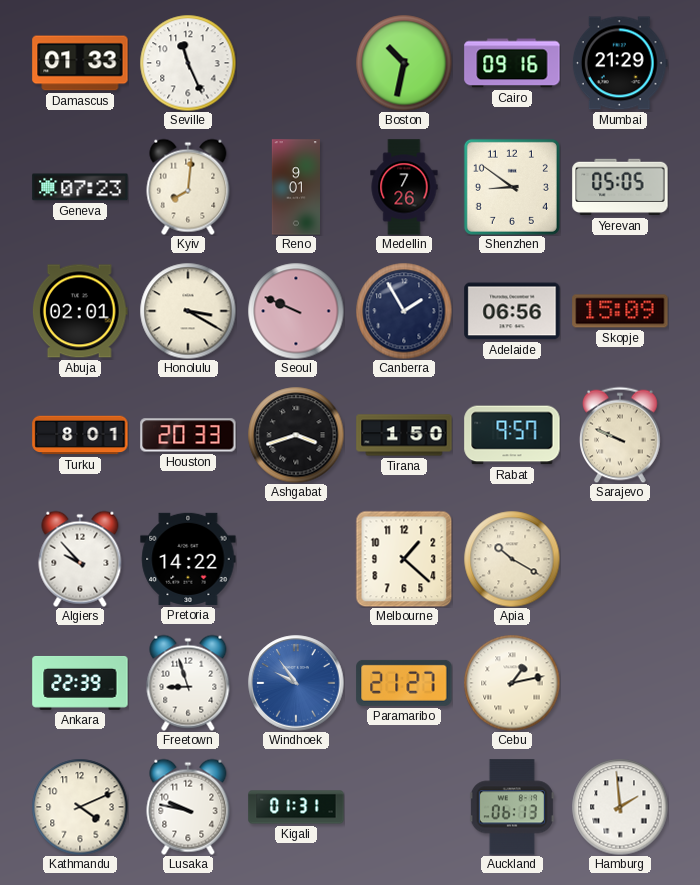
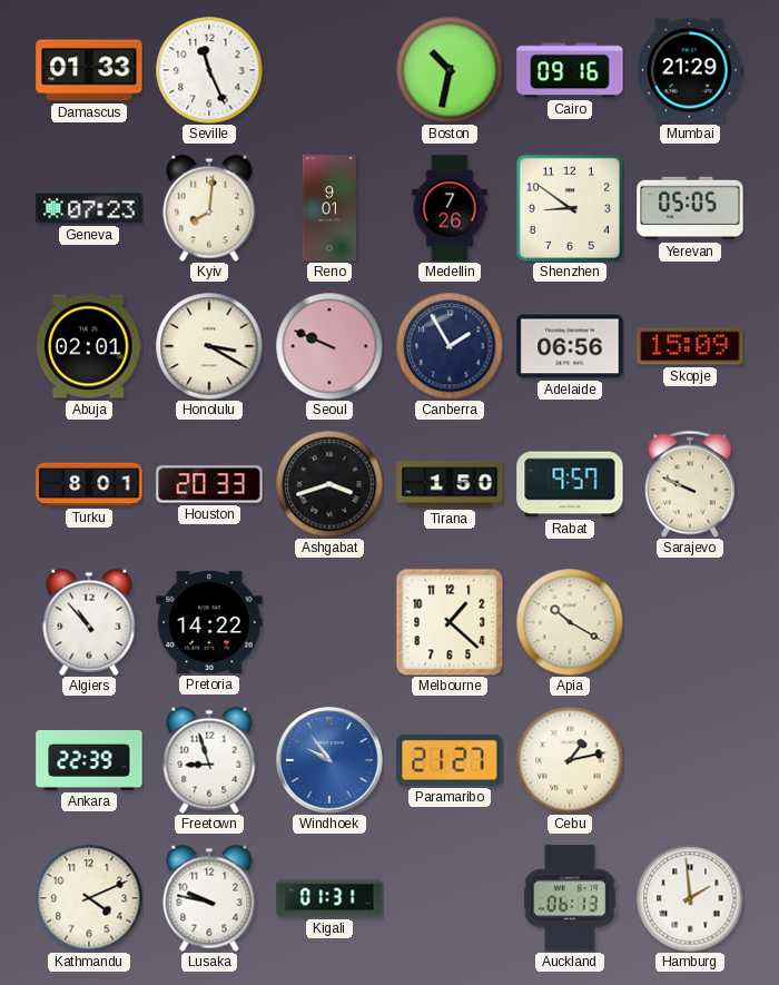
Algiers: 9:53 -> 10:53
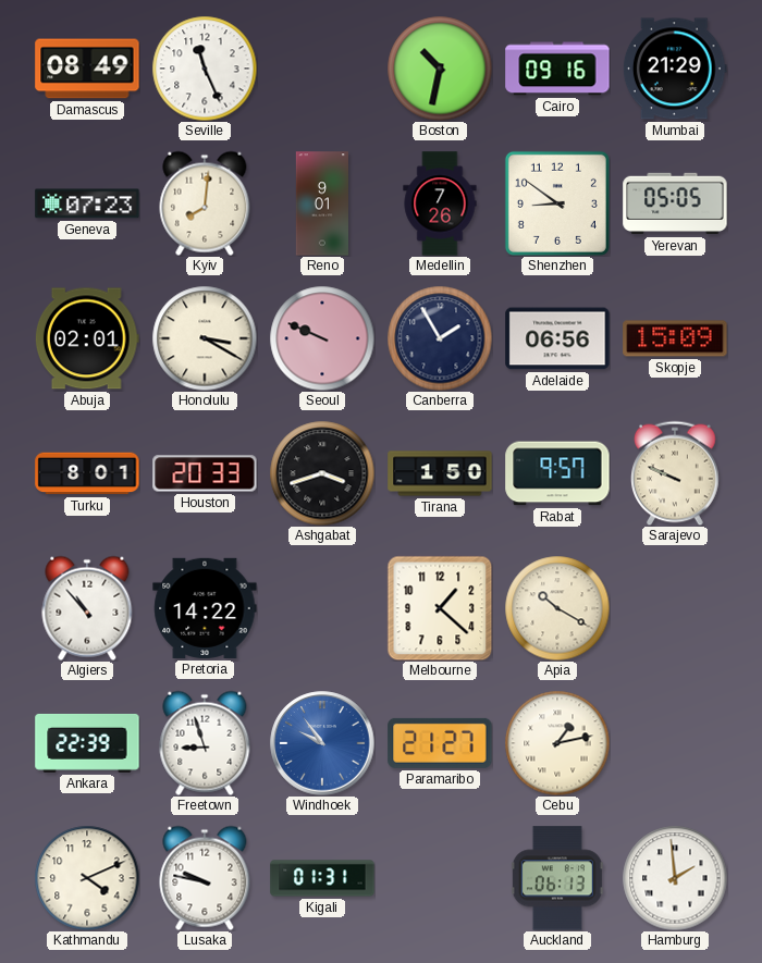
Damascus: 01:33 -> 08:49
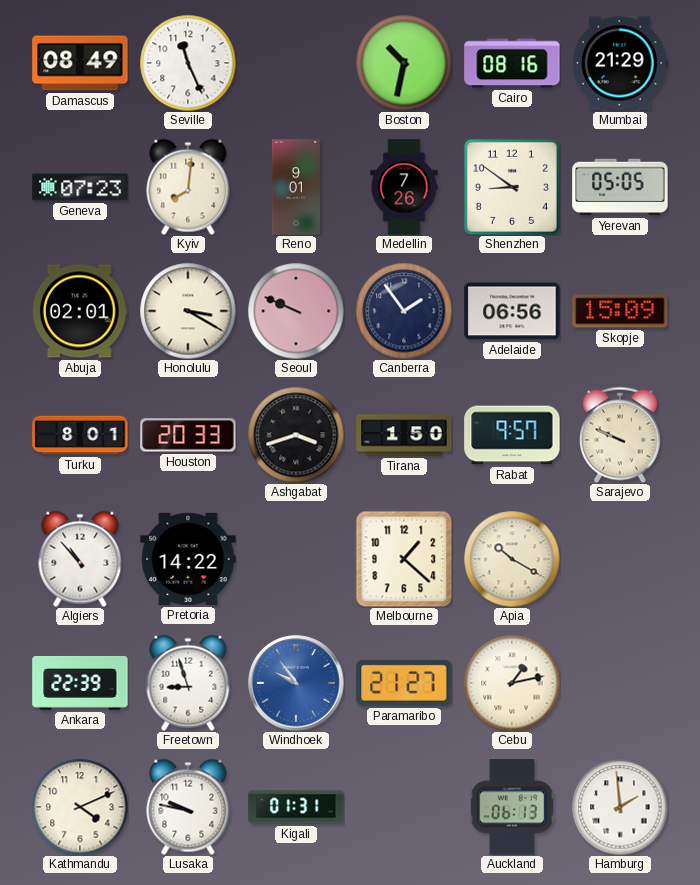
Cairo: 09:16 -> 08:16
Canberra: 1:55 -> 1:54
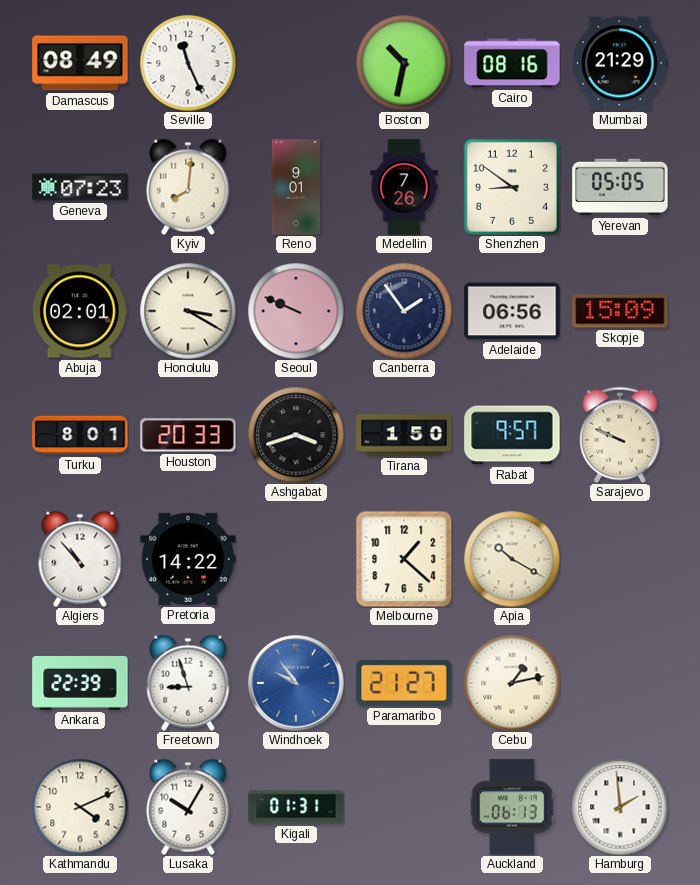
Lusaka: 9:47 -> 10:05
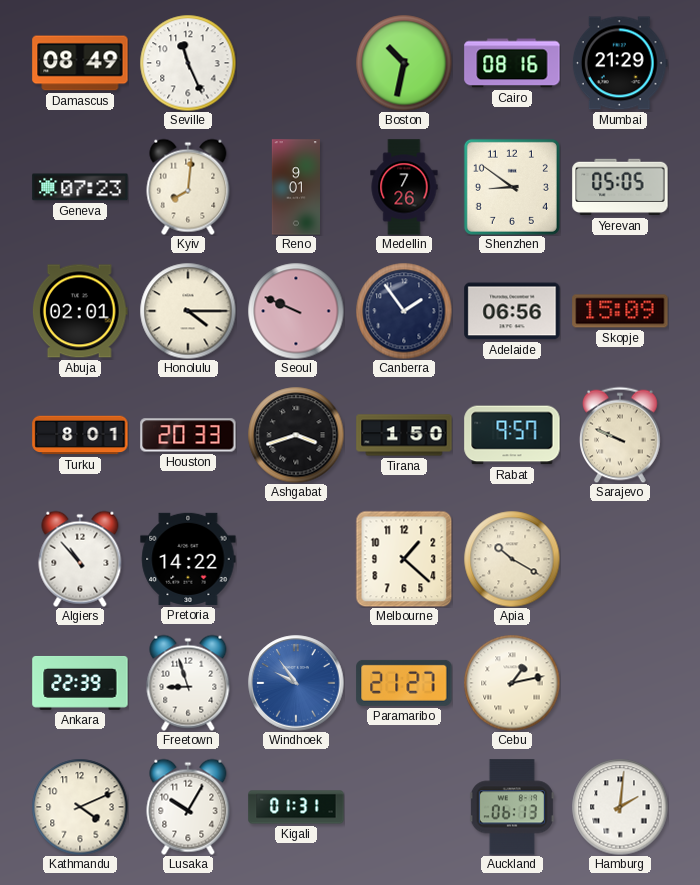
Honolulu: 3:20 -> 4:15
Hamburg: 1:59 -> 2:01
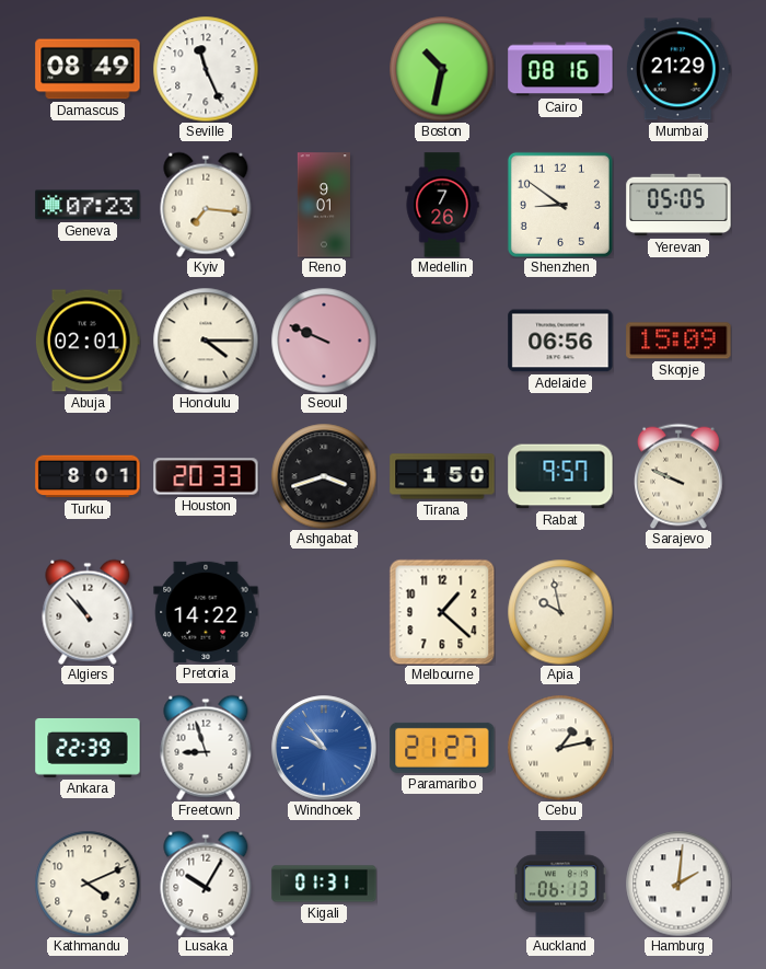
Kyiv: 8:01 -> 7:16
Canberra: 1:54 -> none
Apia: 10:20 -> 9:58
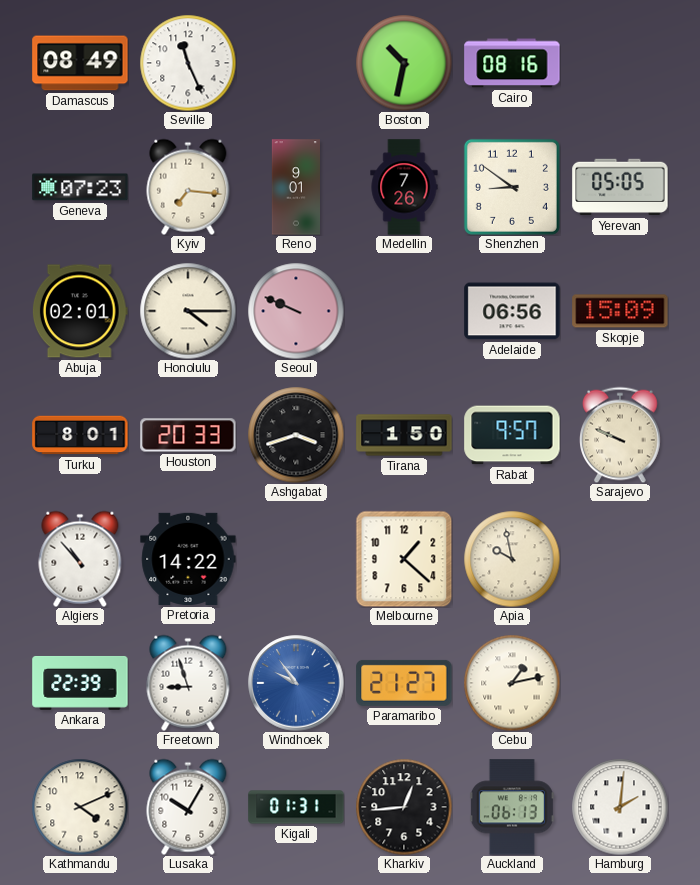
Mumbai: 21:29 -> none
Kharkiv: none -> 12:44
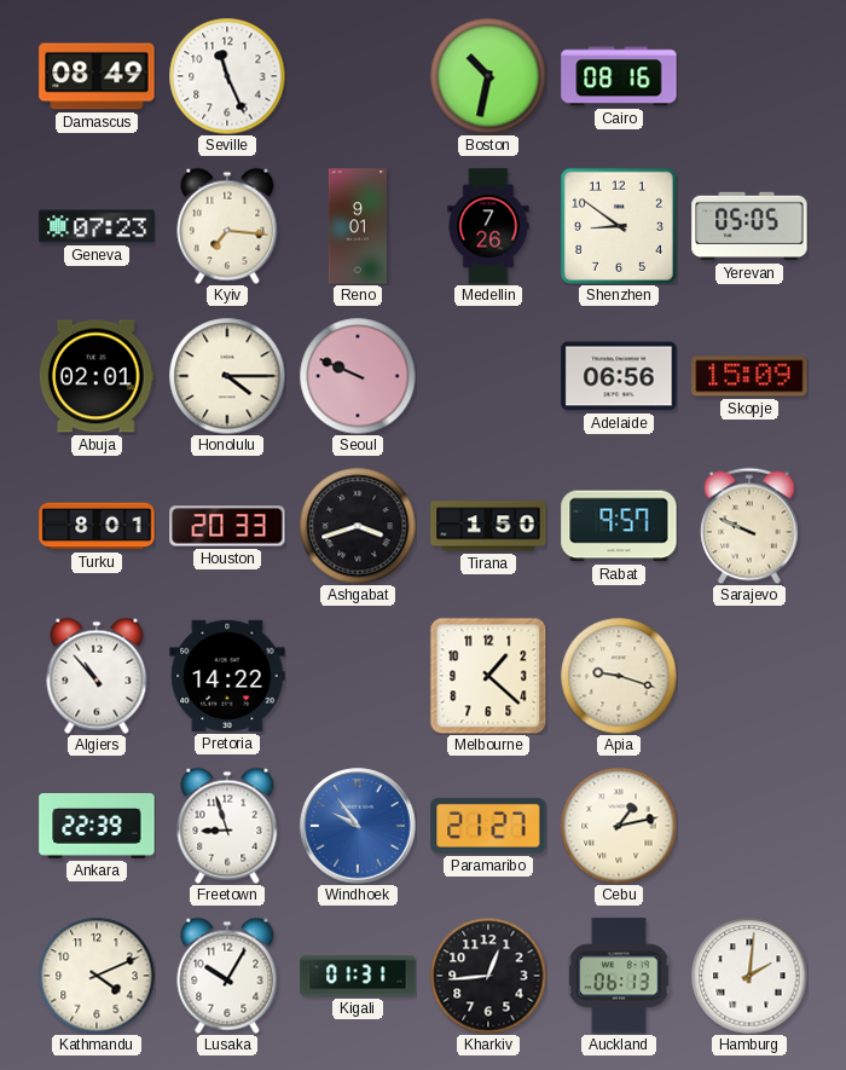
Apia: 9:58 -> 9:18
